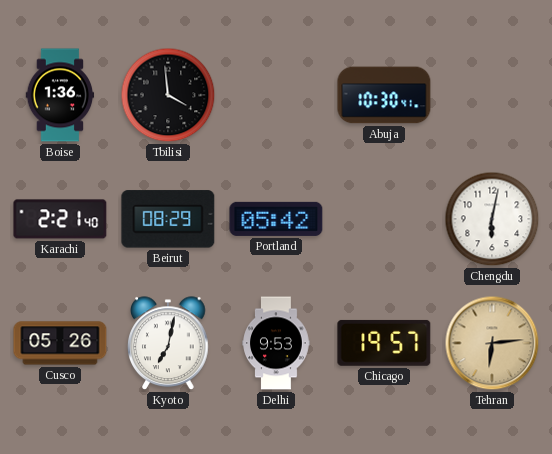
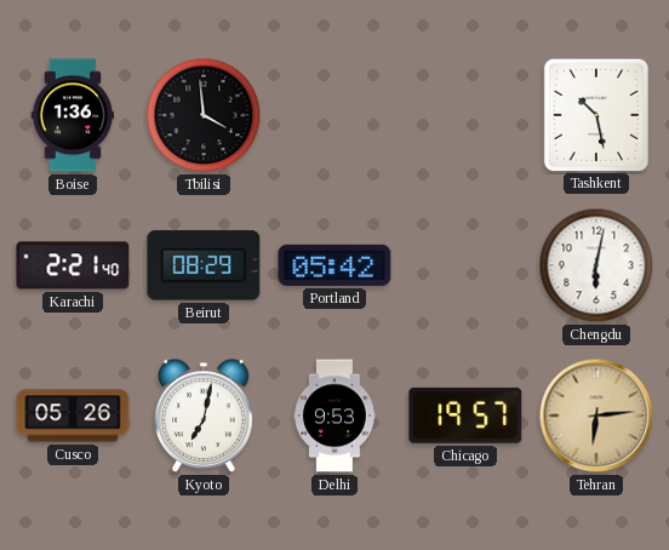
Abuja: 10:30 -> none
Tashkent: none -> 10:28
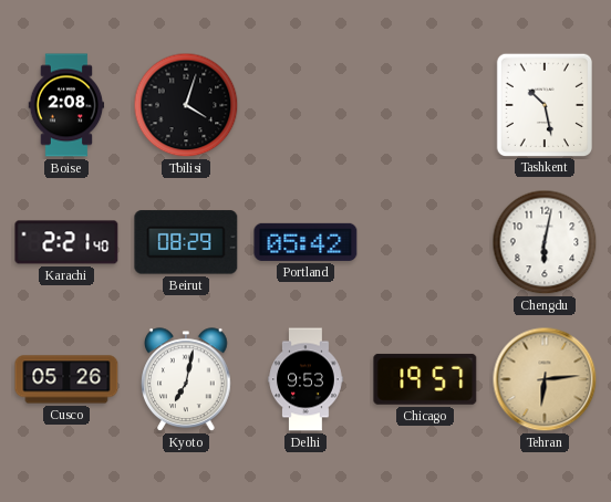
Boise: 1:36 -> 2:08
Tbilisi: 3:59 -> 4:03
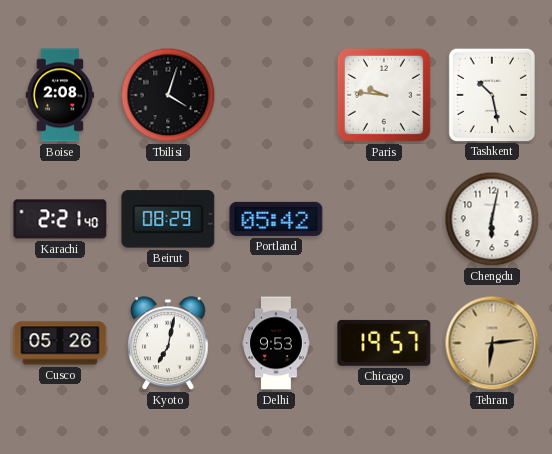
Paris: none -> 9:46
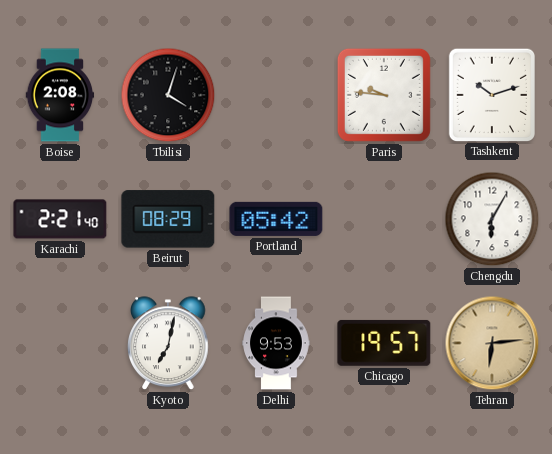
Tashkent: 10:28 -> 10:12
Chengdu: 6:02 -> 6:05
Cusco: 05:26 -> none
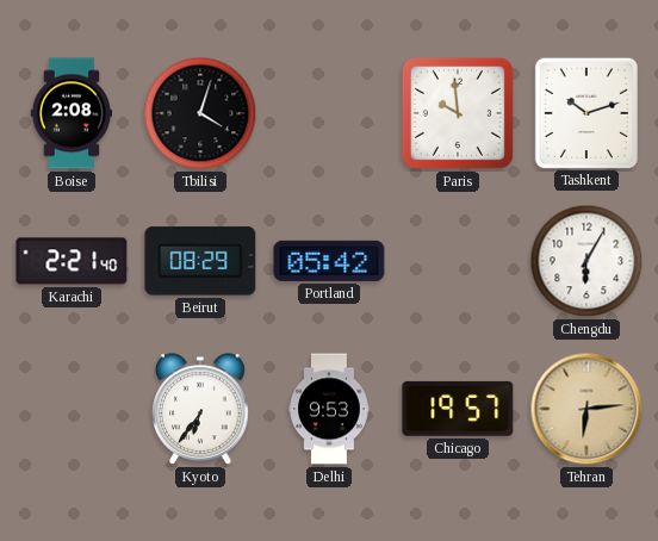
Paris: 9:46 -> 9:59
Kyoto: 7:02 -> 6:36
